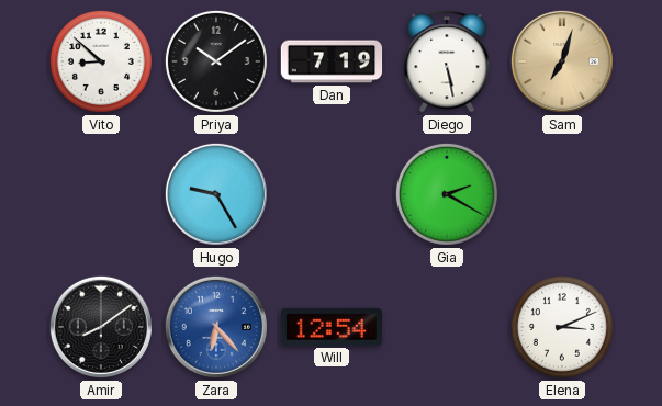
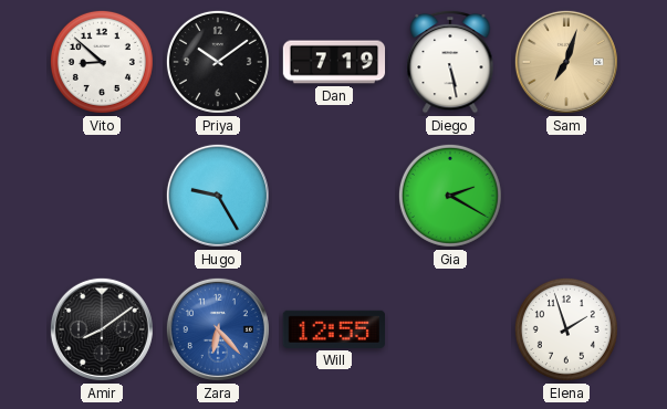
Will: 12:54 -> 12:55
Elena: 3:11 -> 1:57
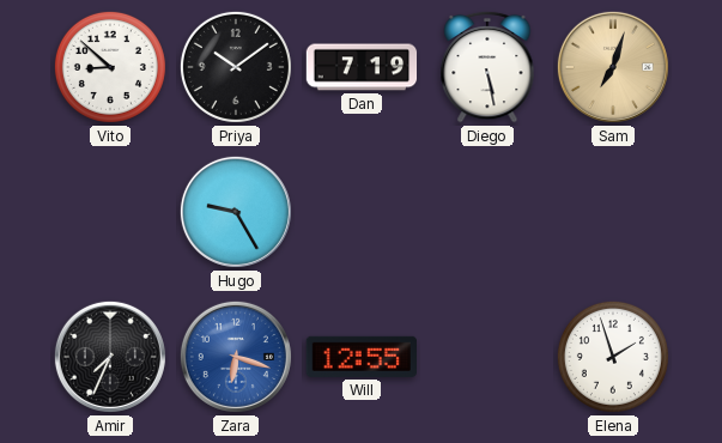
Gia: 2:20 -> none
Amir: 8:09 -> 7:34
Zara: 6:23 -> 6:18
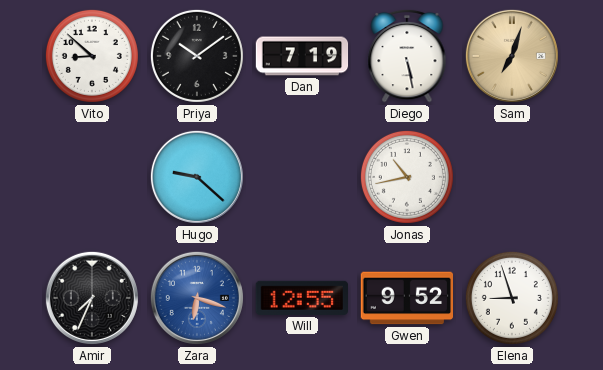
Hugo: 9:25 -> 9:22
Jonas: none -> 10:43
Gwen: none -> 9:52
Elena: 1:57 -> 8:57
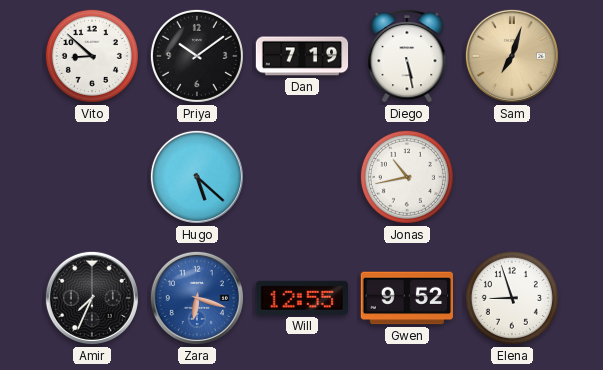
Hugo: 9:22 -> 5:22
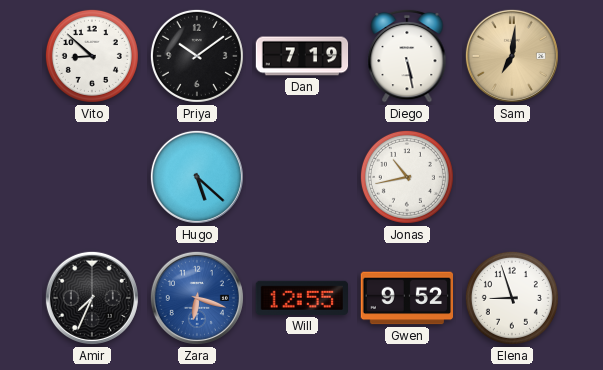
Sam: 7:03 -> 7:01
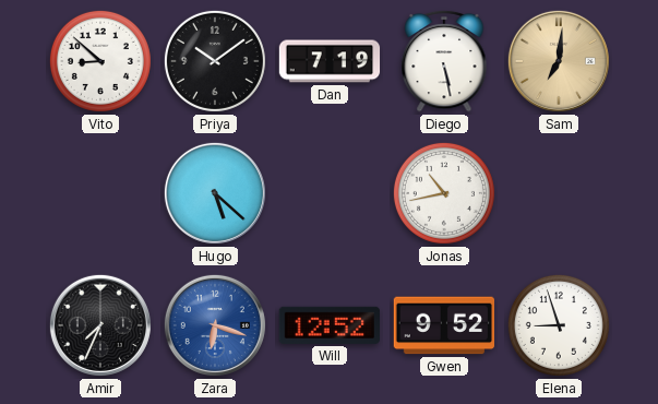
Will: 12:55 -> 12:52
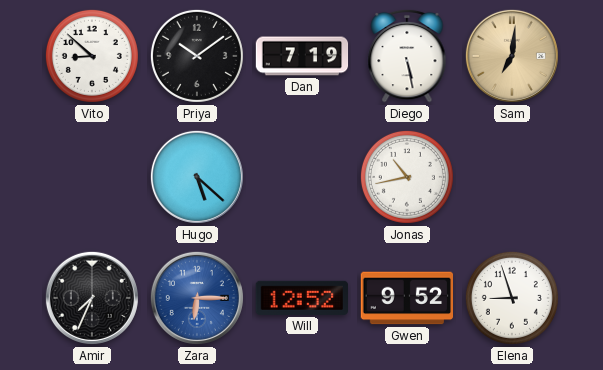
Zara: 6:18 -> 6:15
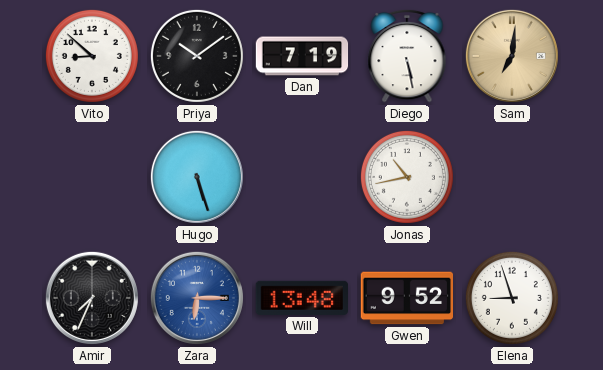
Hugo: 5:22 -> 5:27
Will: 12:52 -> 13:48
